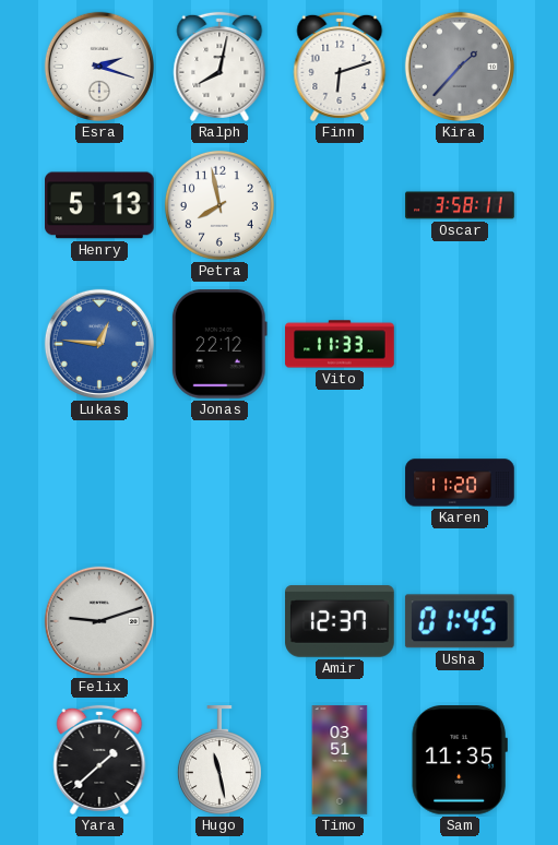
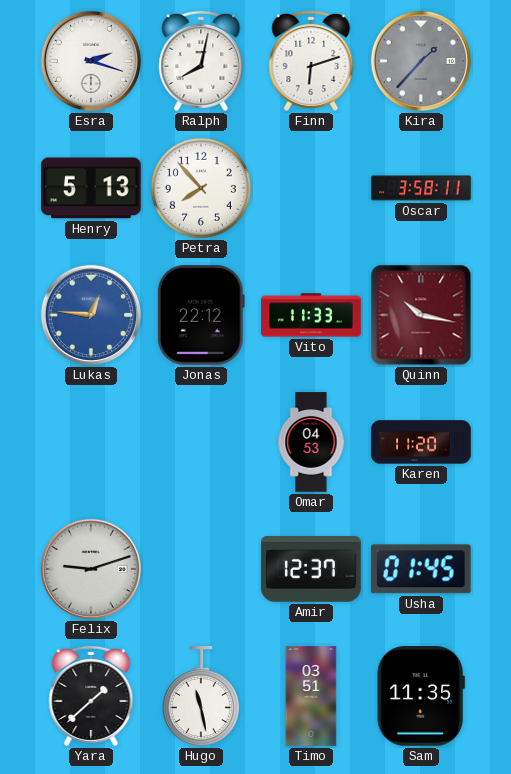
Petra: 7:58 -> 7:53
Quinn: none -> 10:17
Omar: none -> 04:53
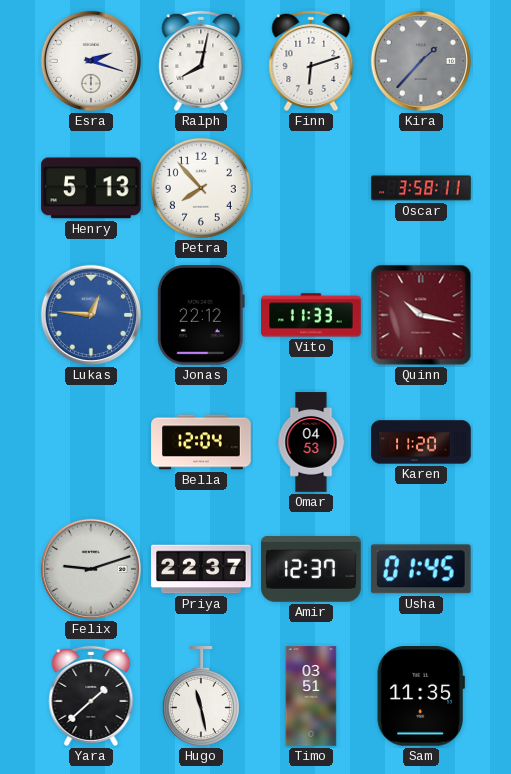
Bella: none -> 12:04
Priya: none -> 22:37
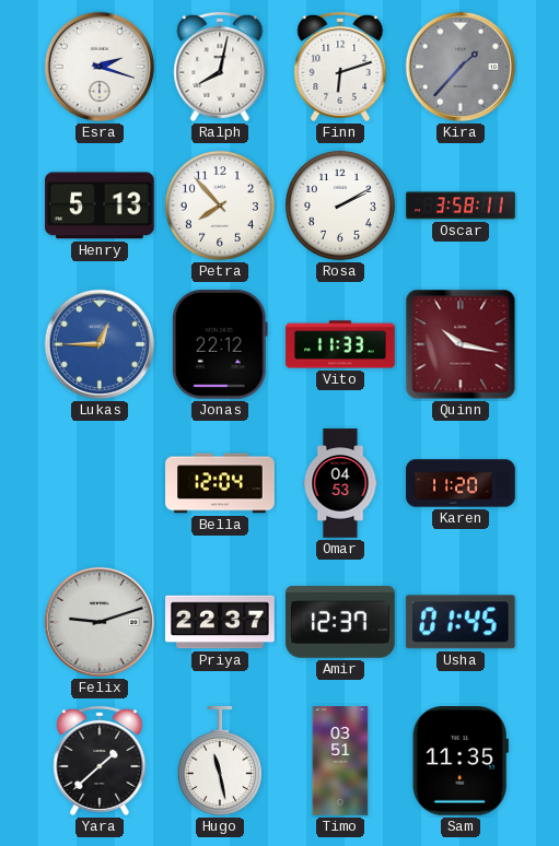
Rosa: none -> 2:10
Lukas: 12:46 -> 12:45
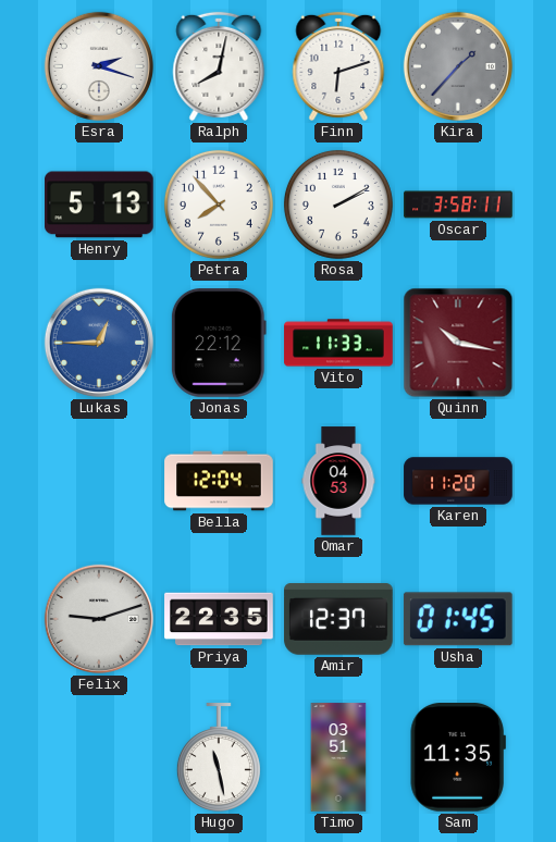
Priya: 22:37 -> 22:35
Yara: 1:38 -> none
